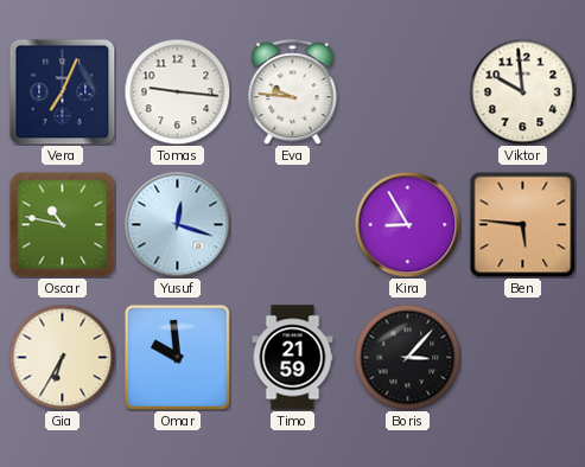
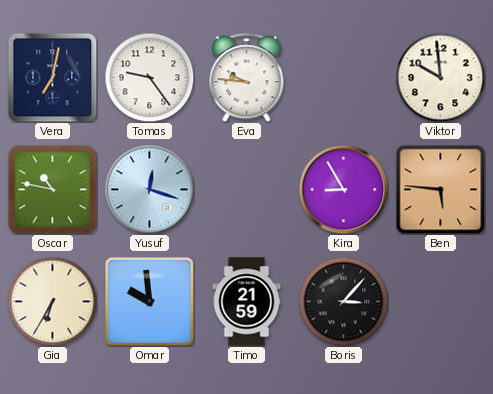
Vera: 7:04 -> 7:02
Tomas: 9:16 -> 9:24
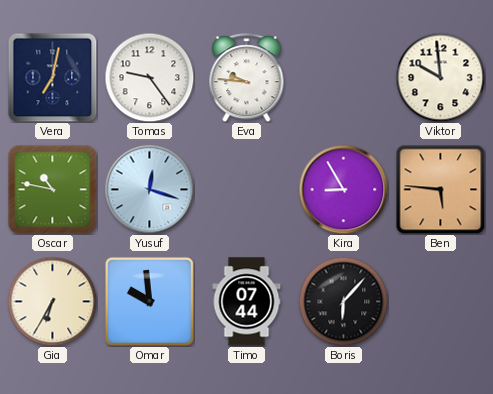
Timo: 21:59 -> 07:44
Boris: 3:07 -> 6:07
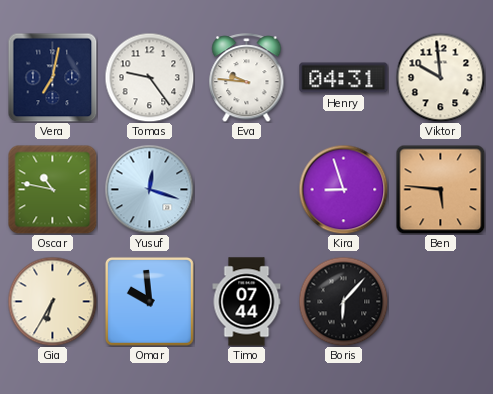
Henry: none -> 04:31
Kira: 8:55 -> 8:57
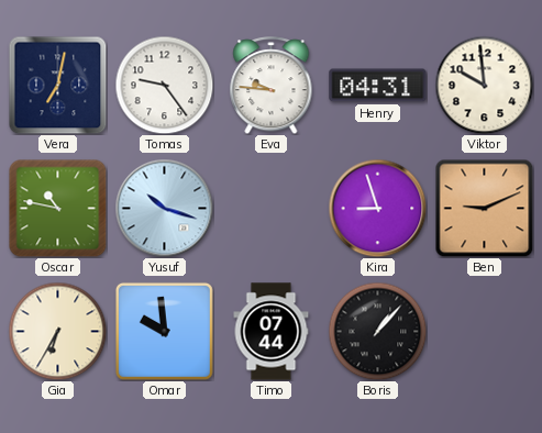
Yusuf: 12:18 -> 10:18
Ben: 5:46 -> 9:11
Boris: 6:07 -> 1:07
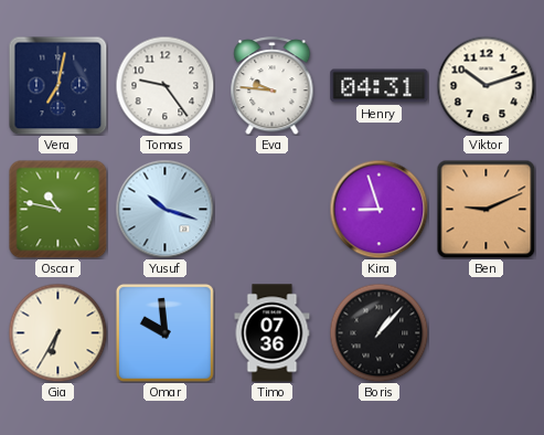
Viktor: 9:59 -> 10:12
Timo: 07:44 -> 07:36
